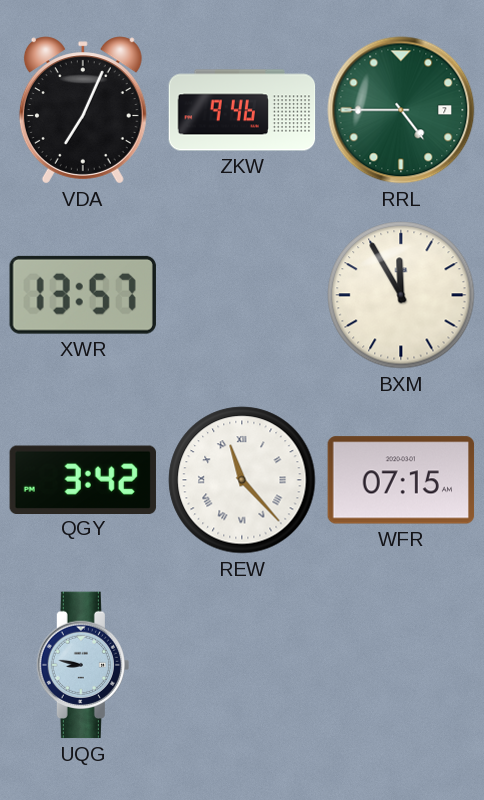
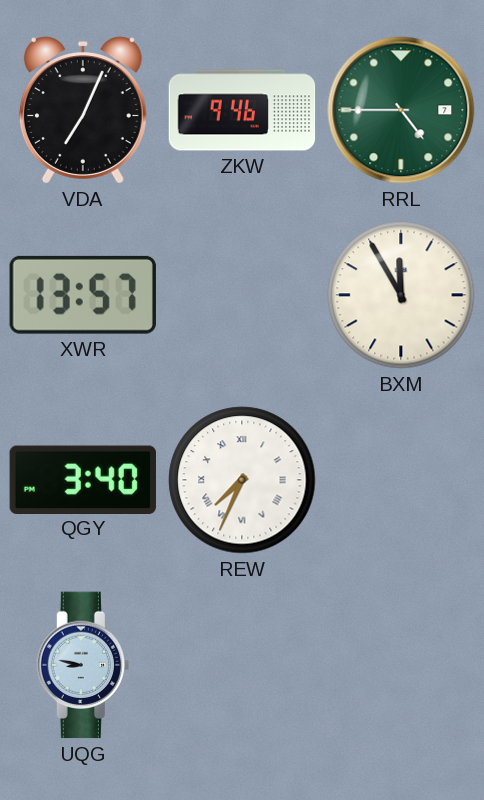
QGY: 3:42 -> 3:40
REW: 11:23 -> 7:34
WFR: 07:15 -> none
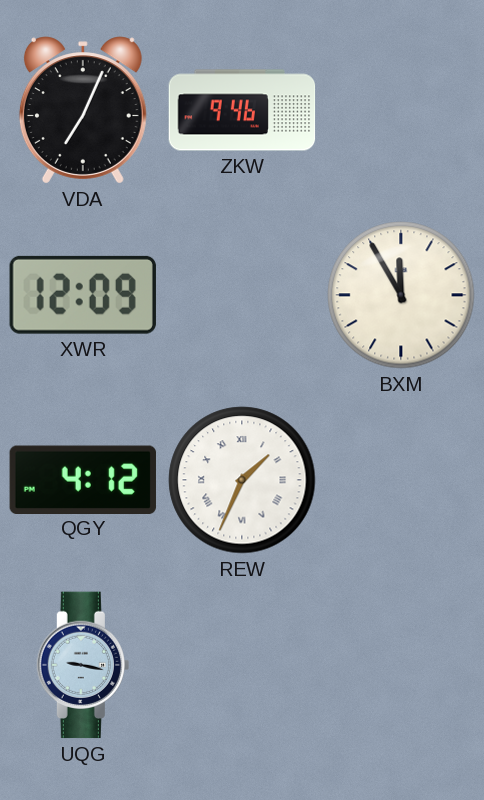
RRL: 4:45 -> none
XWR: 13:57 -> 12:09
QGY: 3:40 -> 4:12
REW: 7:34 -> 1:34
UQG: 8:47 -> 9:17
